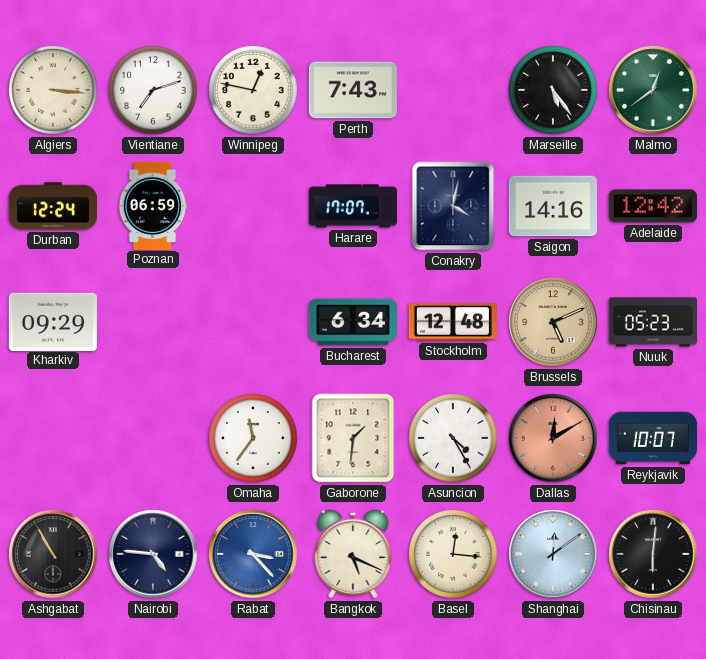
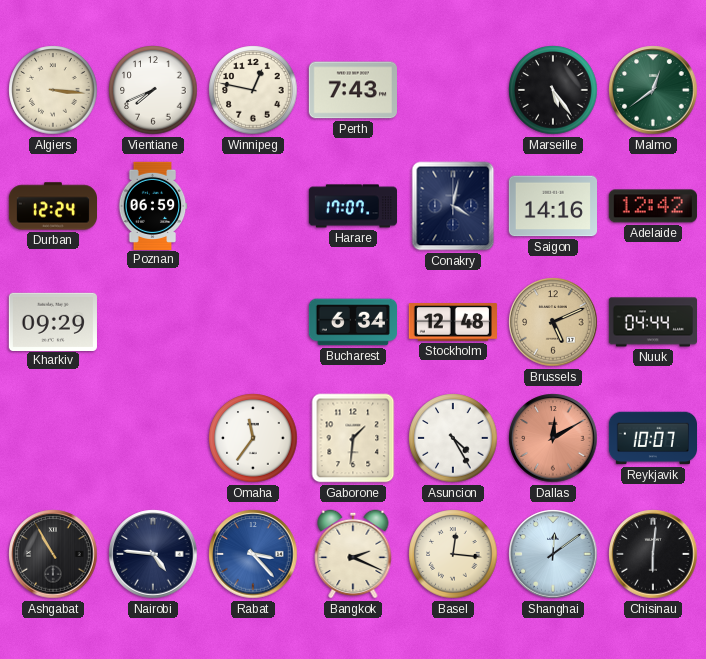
Vientiane: 7:12 -> 7:41
Nuuk: 05:23 -> 04:44
Bangkok: 5:19 -> 2:19
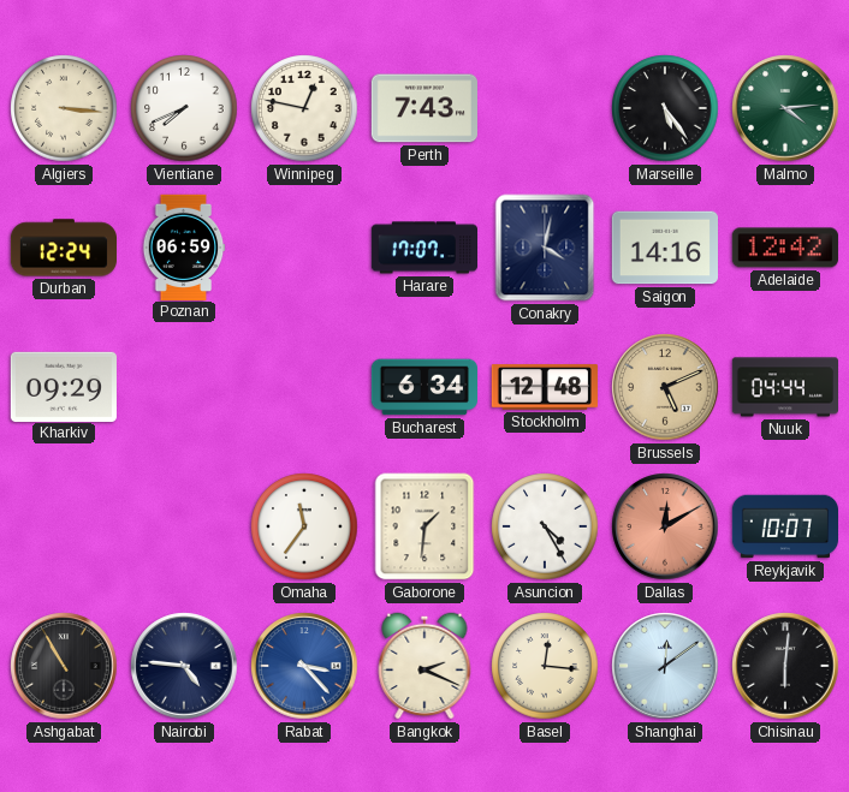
Malmo: 12:39 -> 4:14
